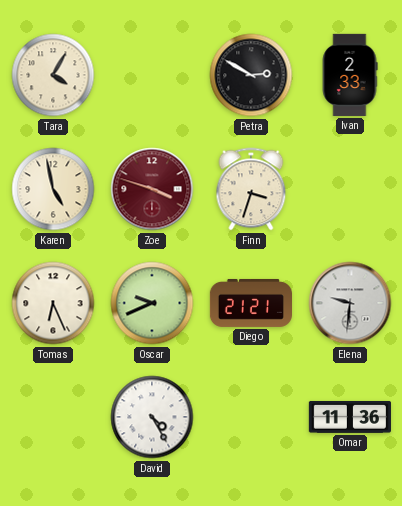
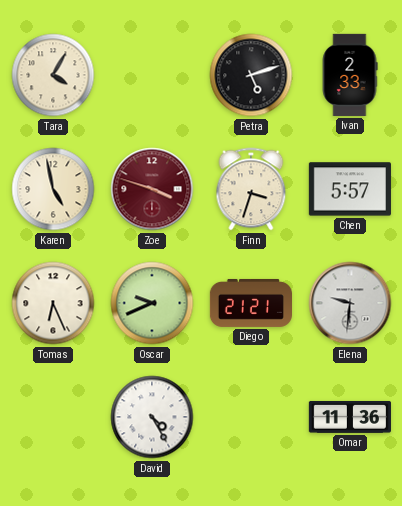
Petra: 2:50 -> 5:12
Chen: none -> 5:57
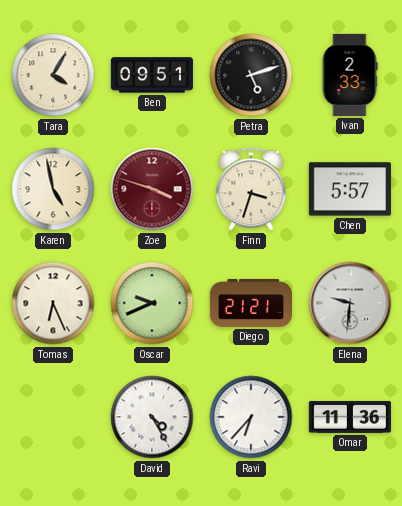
Ben: none -> 09:51
Ravi: none -> 6:37
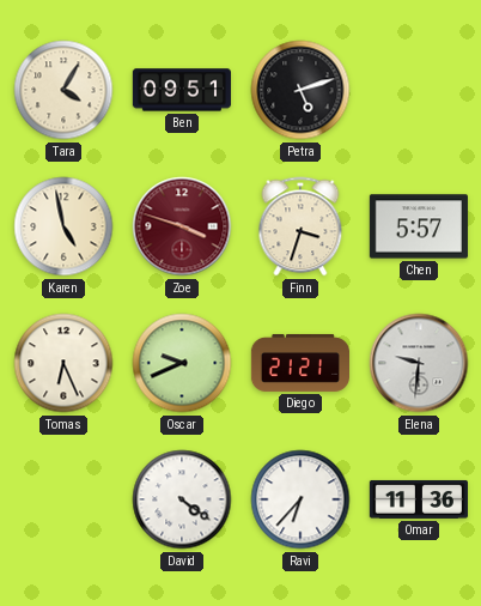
Ivan: 2:33 -> none
David: 4:25 -> 4:21
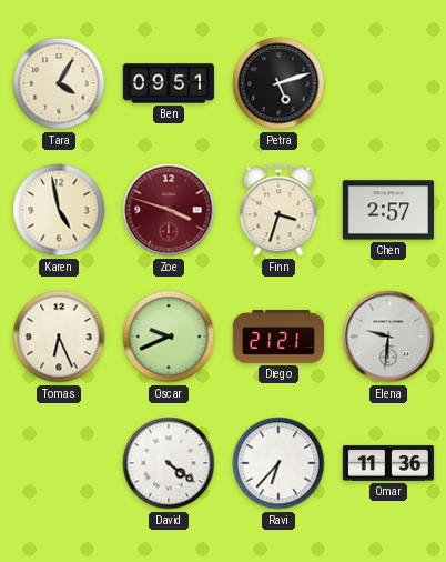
Chen: 5:57 -> 2:57
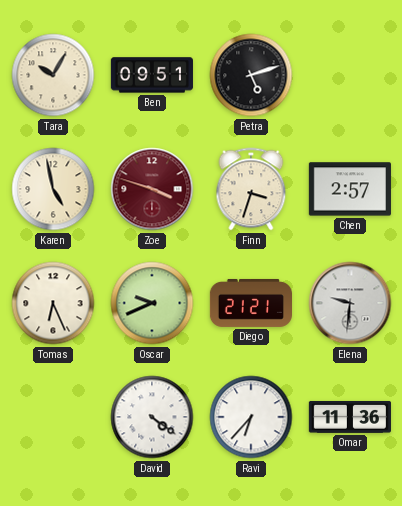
Tara: 4:05 -> 10:05
